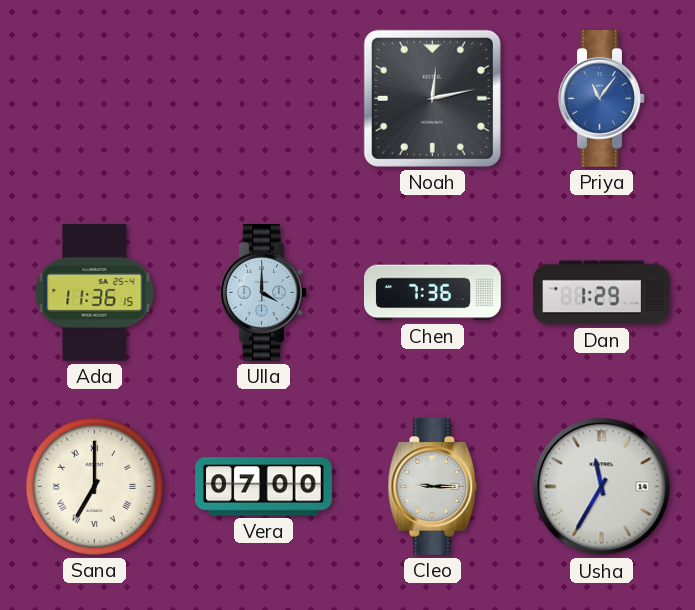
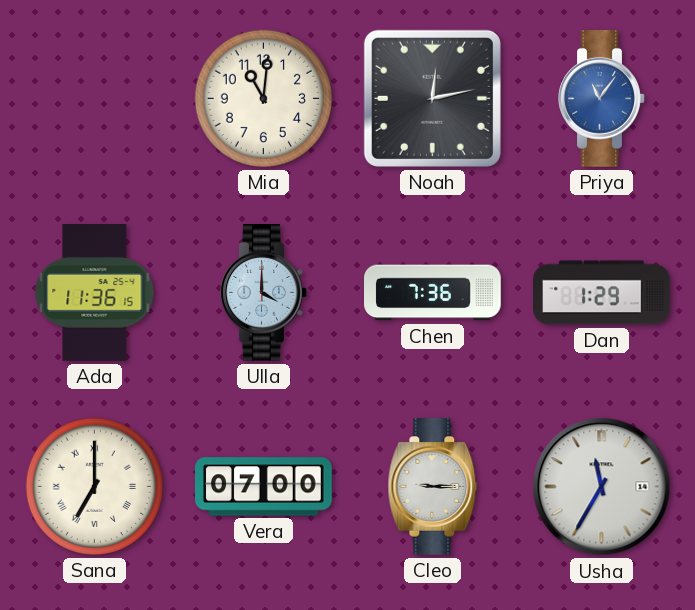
Mia: none -> 11:01
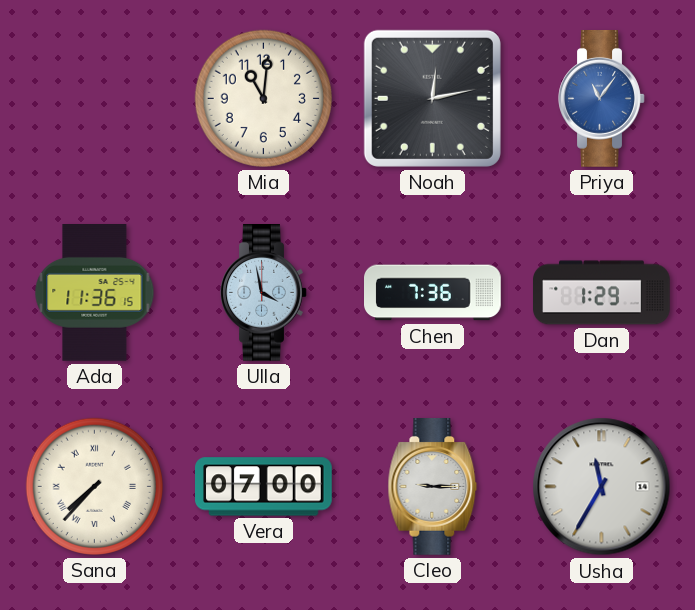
Ulla: 4:00 -> 3:58
Sana: 7:00 -> 7:37
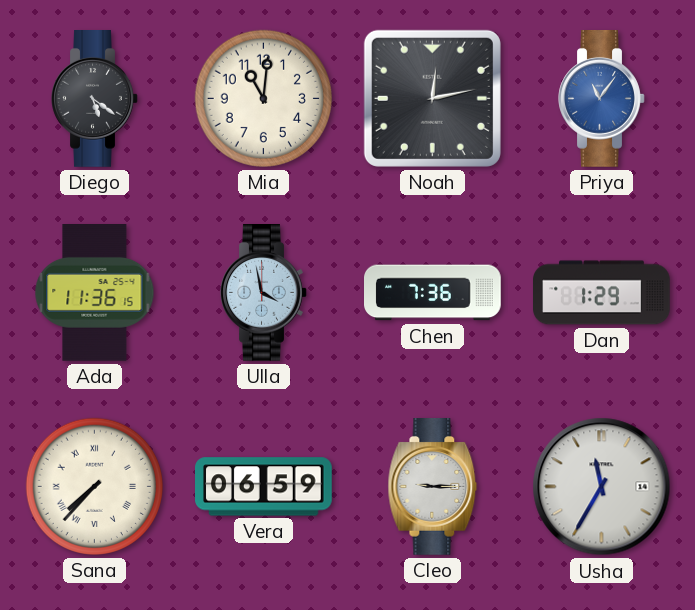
Diego: none -> 5:21
Vera: 07:00 -> 06:59
